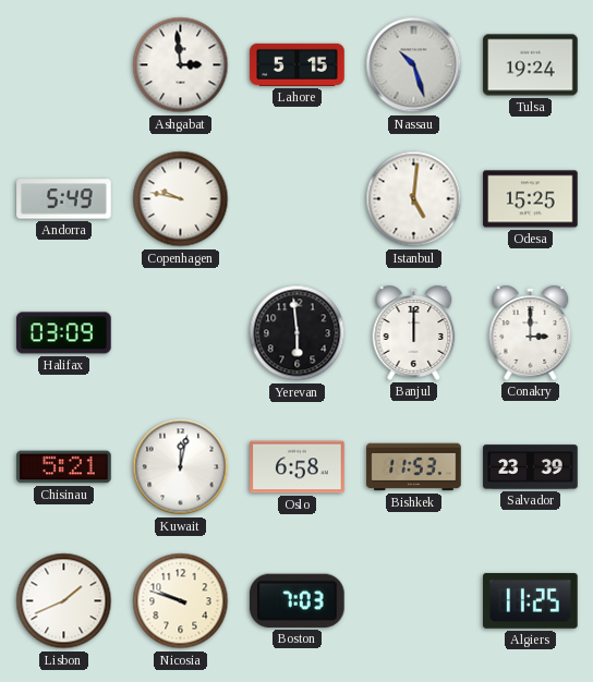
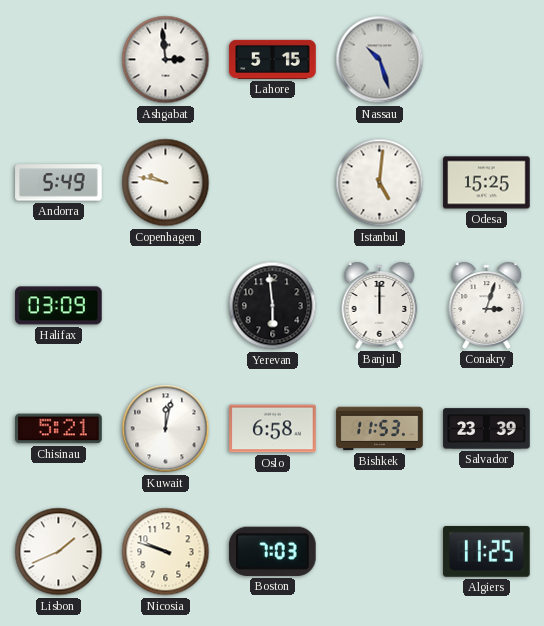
Tulsa: 19:24 -> none
Conakry: 3:00 -> 3:03
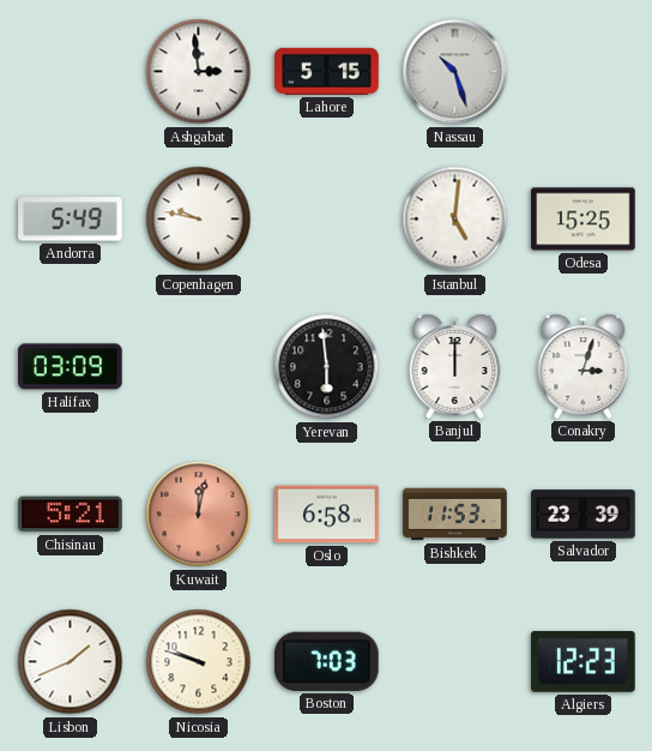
Kuwait dial: white -> salmon
Algiers: 11:25 -> 12:23
